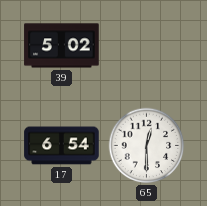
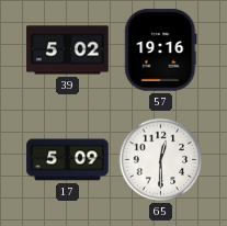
57: none -> 19:16
17: 6:54 -> 5:09
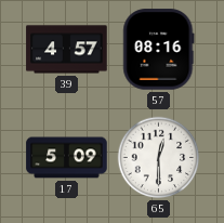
39: 5:02 -> 4:57
57: 19:16 -> 08:16
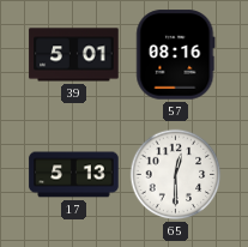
39: 4:57 -> 5:01
17: 5:09 -> 5:13
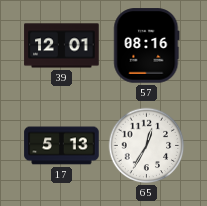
39: 5:01 -> 12:01
65: 12:30 -> 12:35
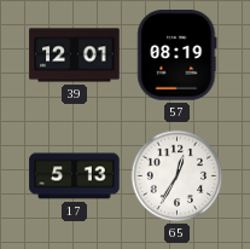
57: 08:16 -> 08:19
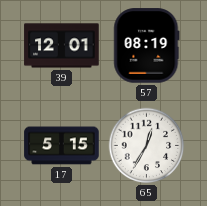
17: 5:13 -> 5:15
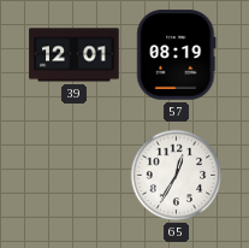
17: 5:15 -> none
